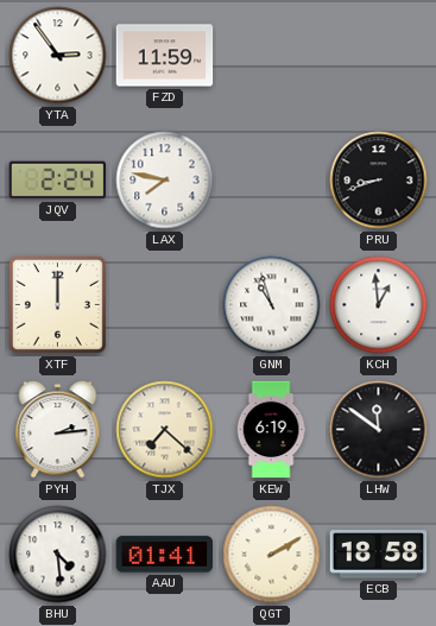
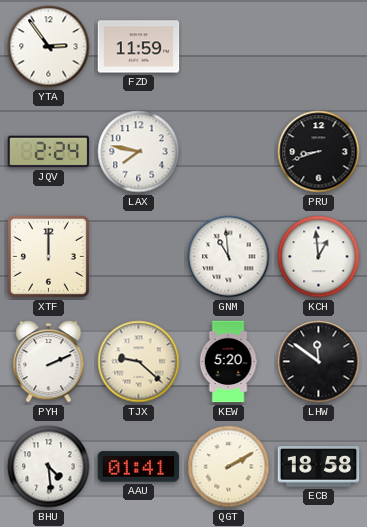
GNM: 10:57 -> 10:59
PYH: 2:14 -> 2:11
TJX: 7:22 -> 9:22
KEW: 6:19 -> 5:20
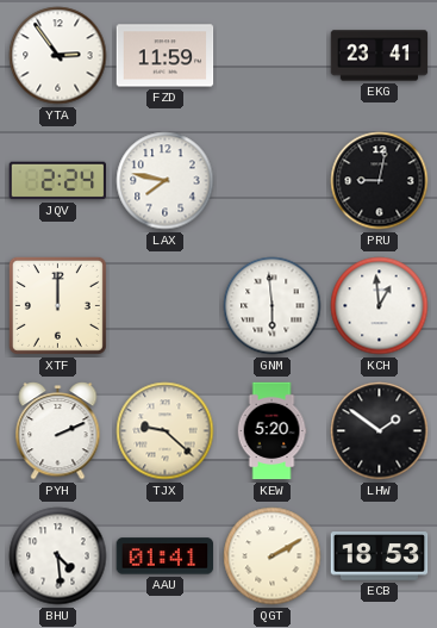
EKG: none -> 23:41
PRU: 8:42 -> 9:02
GNM: 10:59 -> 5:59
LHW: 11:51 -> 1:51
ECB: 18:58 -> 18:53
